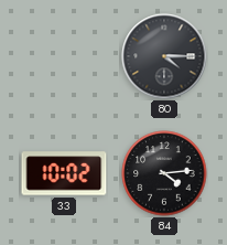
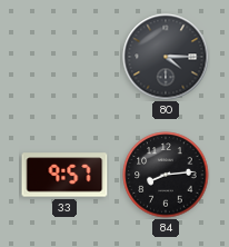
33: 10:02 -> 9:57
84: 4:14 -> 8:14
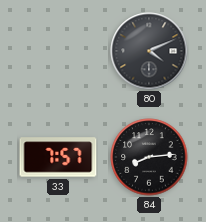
80: 4:15 -> 4:11
33: 9:57 -> 7:57
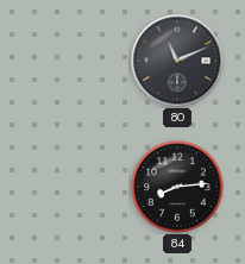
80: 4:11 -> 11:11
33: 7:57 -> none
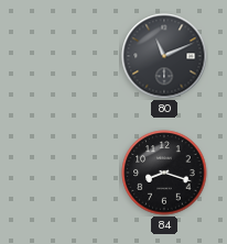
84: 8:14 -> 8:18
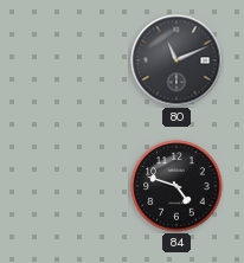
84: 8:18 -> 4:48
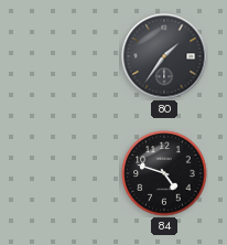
80: 11:11 -> 1:36
